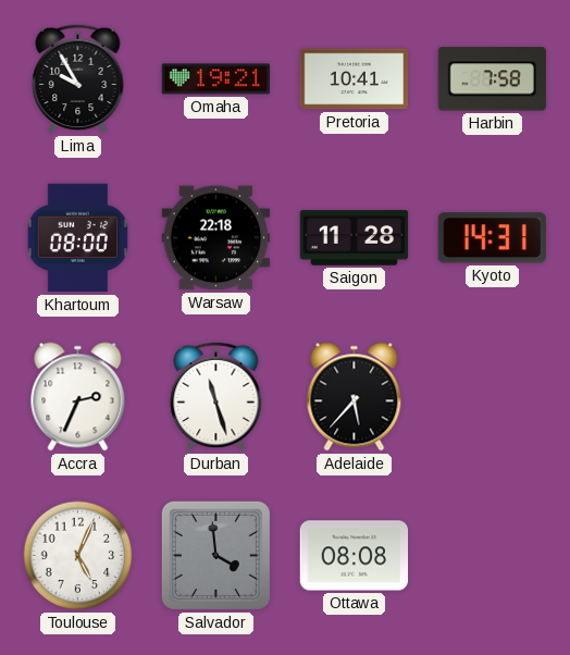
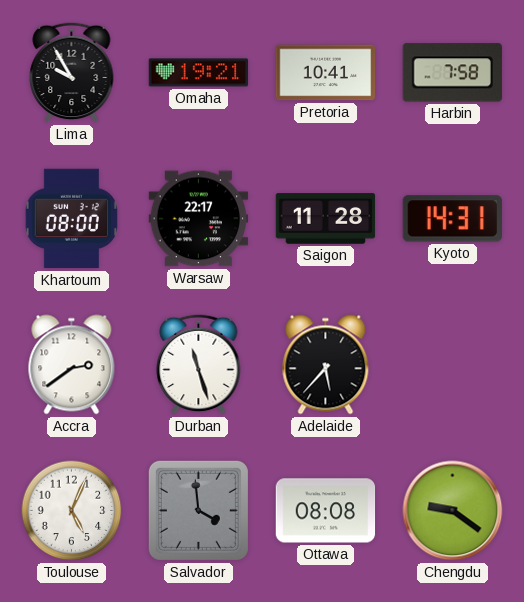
Warsaw: 22:18 -> 22:17
Accra: 2:34 -> 2:39
Chengdu: none -> 9:21
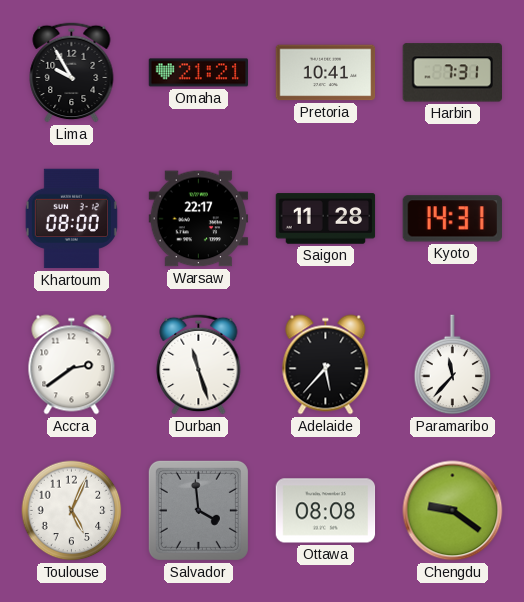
Omaha: 19:21 -> 21:21
Harbin: 7:58 -> 7:31
Paramaribo: none -> 11:37
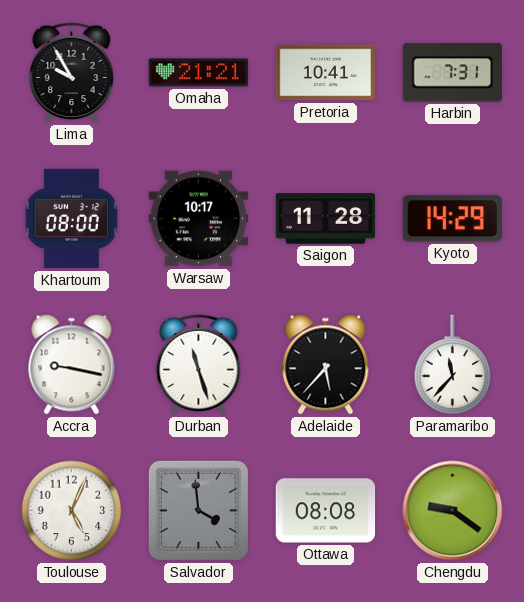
Warsaw: 22:17 -> 10:17
Kyoto: 14:31 -> 14:29
Accra: 2:39 -> 9:17
